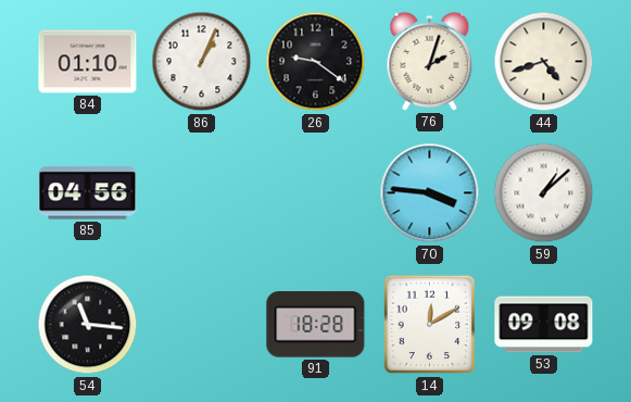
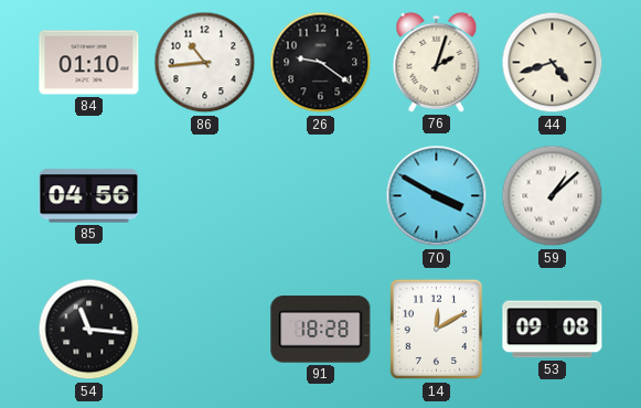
86: 1:04 -> 10:44
70: 3:46 -> 3:50
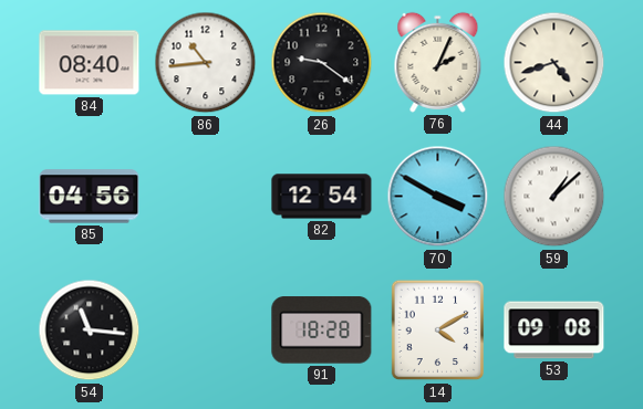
84: 01:10 -> 08:40
76: 2:03 -> 2:04
82: none -> 12:54
14: 12:10 -> 4:10
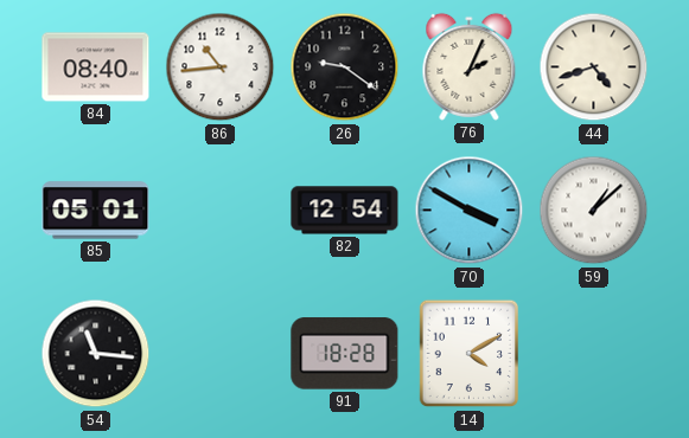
85: 04:56 -> 05:01
53: 09:08 -> none
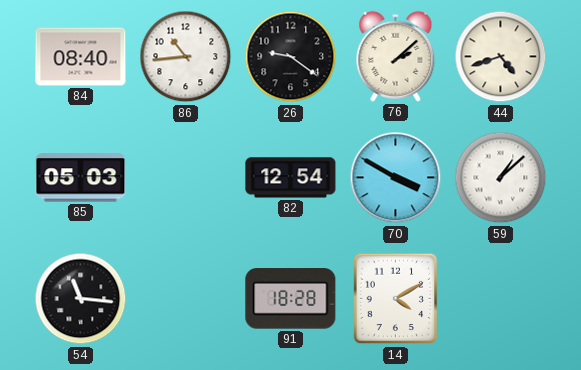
76: 2:04 -> 2:08
85: 05:01 -> 05:03
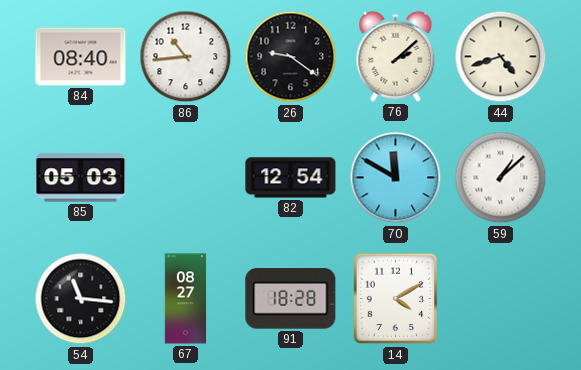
70: 3:50 -> 11:50
67: none -> 08:27
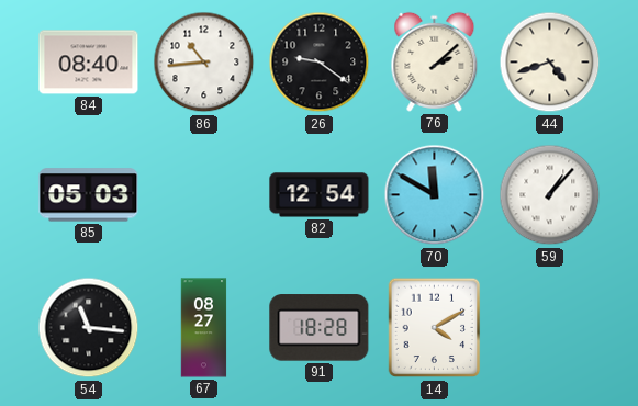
59: 1:08 -> 1:07
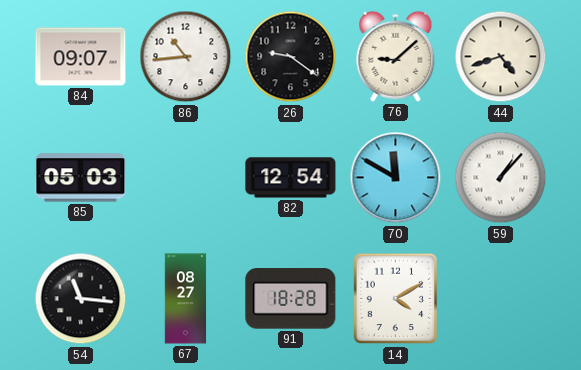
84: 08:40 -> 09:07
76: 2:08 -> 9:08
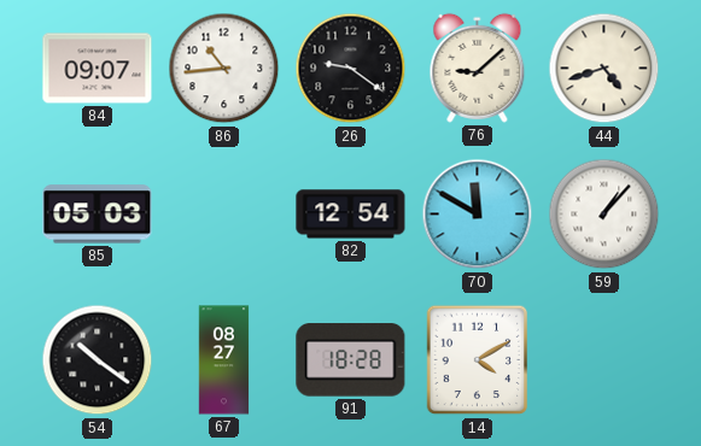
54: 11:16 -> 10:21
